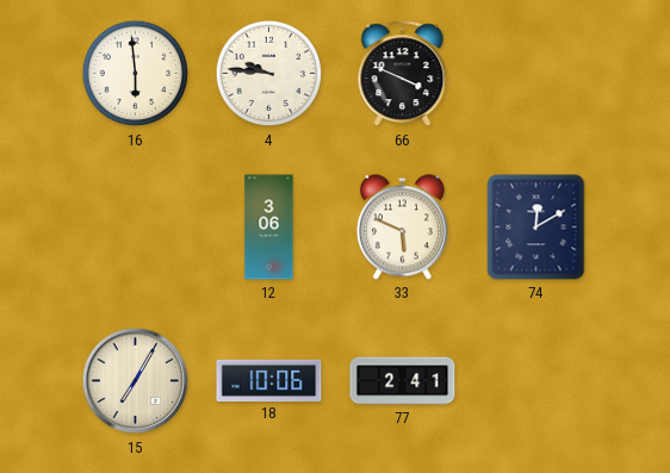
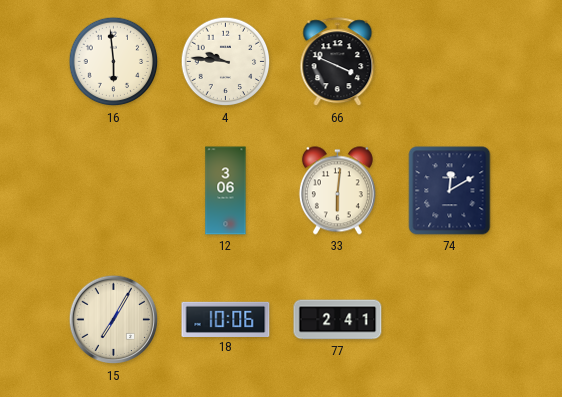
33: 5:49 -> 6:01
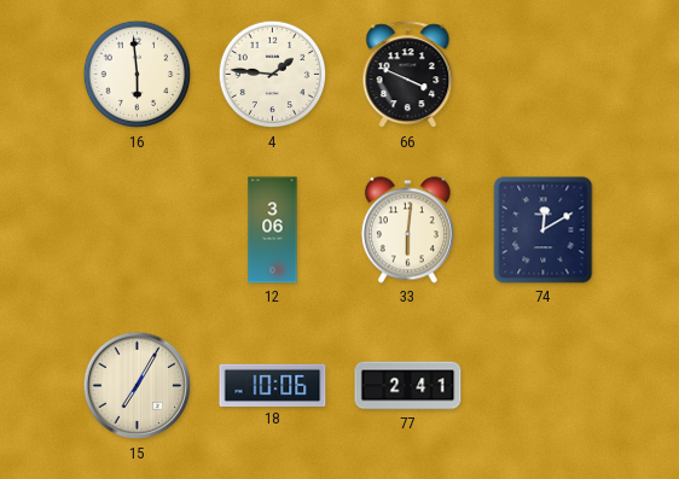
4: 9:46 -> 1:46
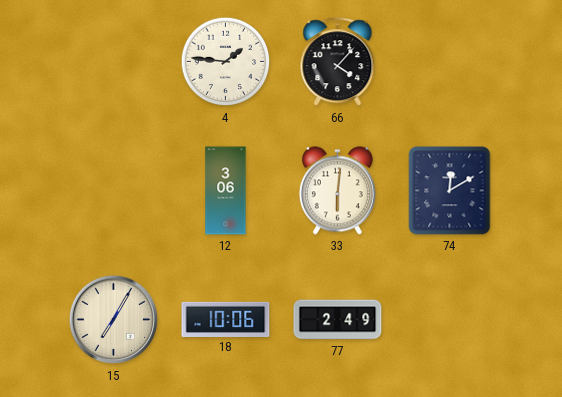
16: 5:59 -> none
66: 3:49 -> 4:07
77: 2:41 -> 2:49
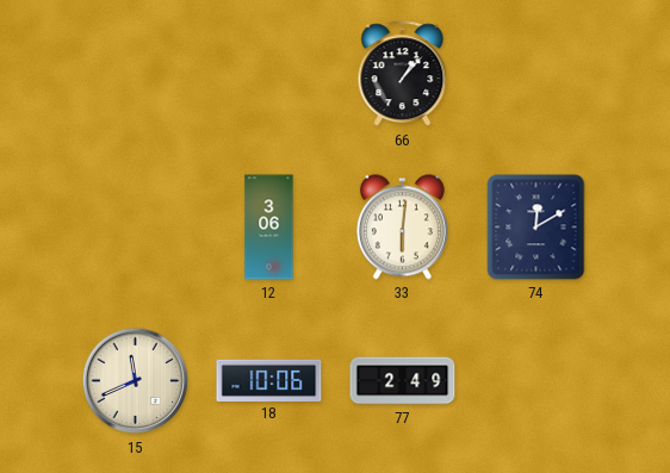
4: 1:46 -> none
66: 4:07 -> 1:07
15: 7:05 -> 11:41
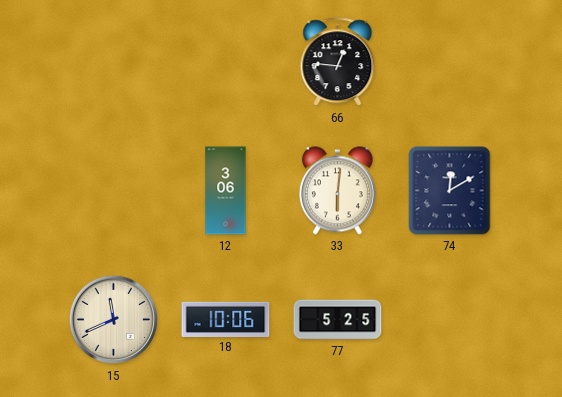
66: 1:07 -> 12:46
77: 2:49 -> 5:25
